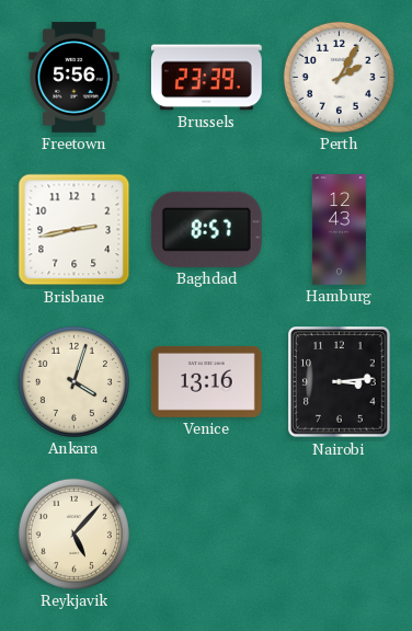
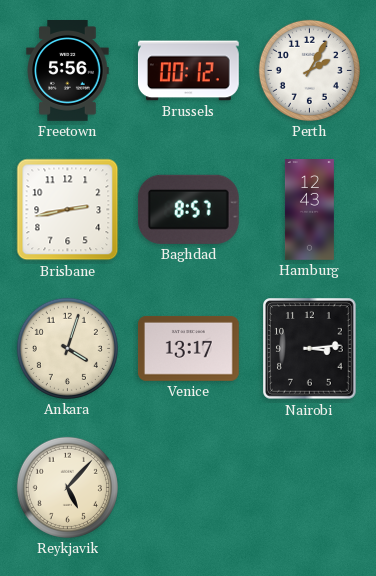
Brussels: 23:39 -> 00:12
Venice: 13:16 -> 13:17
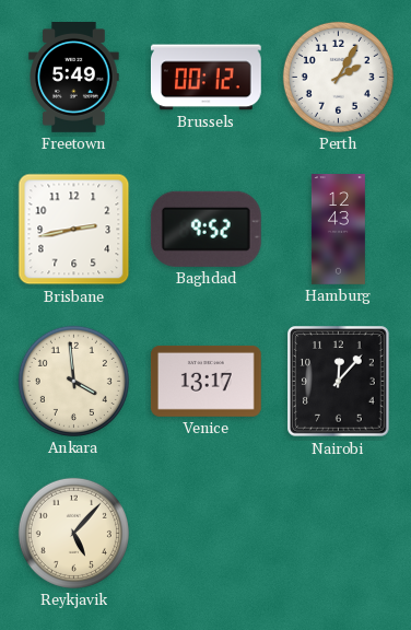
Freetown: 5:56 -> 5:49
Baghdad: 8:57 -> 9:52
Ankara: 4:03 -> 3:59
Nairobi: 3:14 -> 12:07
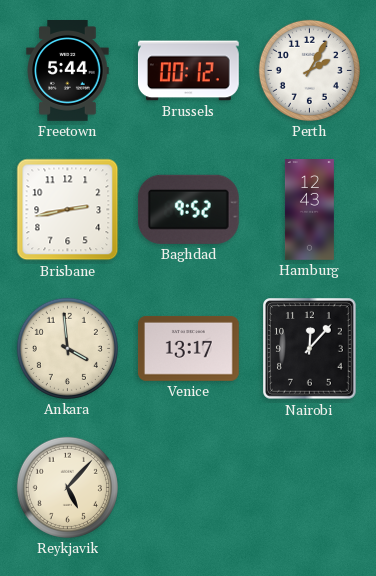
Freetown: 5:49 -> 5:44
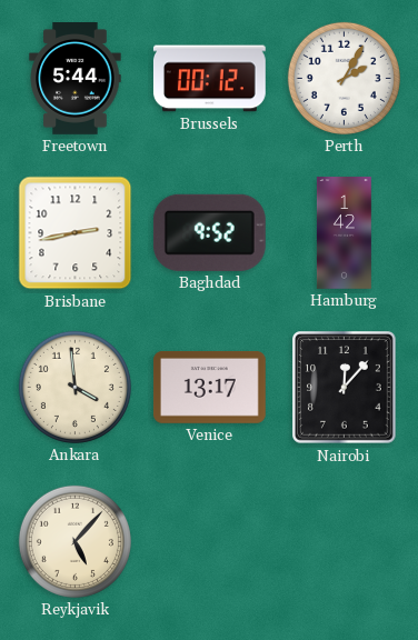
Hamburg: 12:43 -> 1:42
